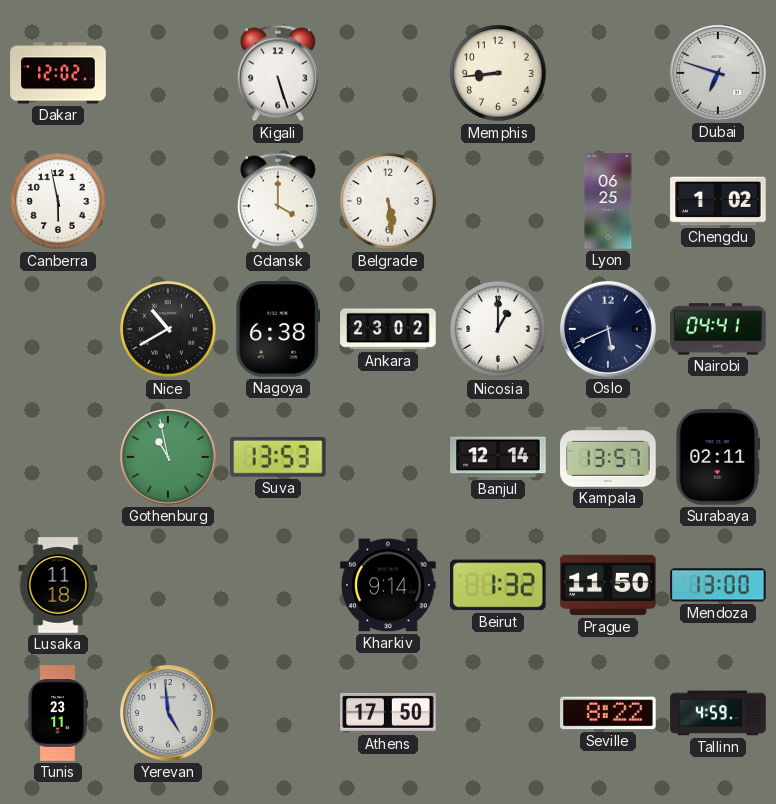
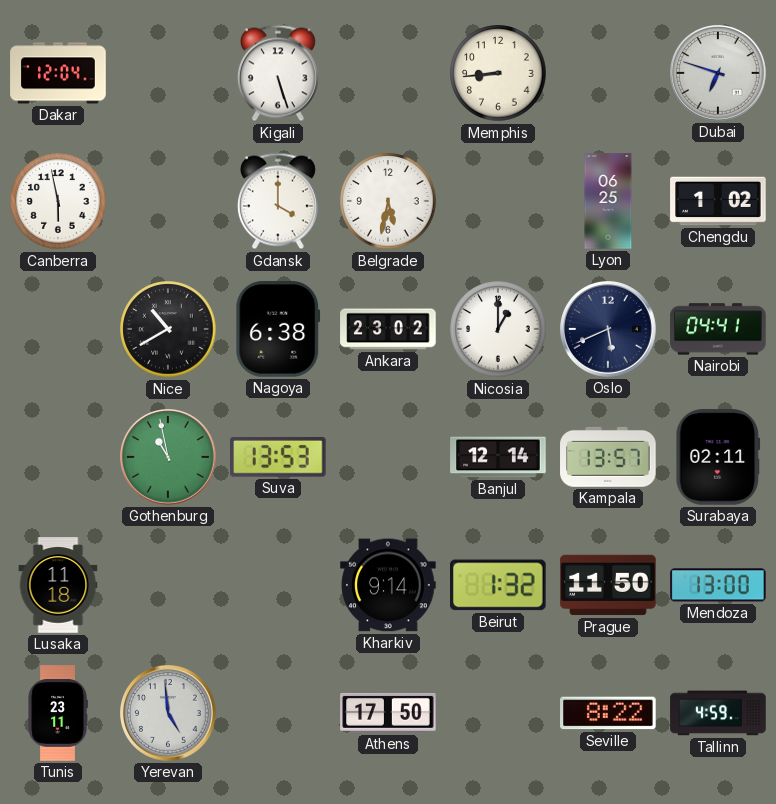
Dakar: 12:02 -> 12:04
Belgrade: 5:29 -> 5:32
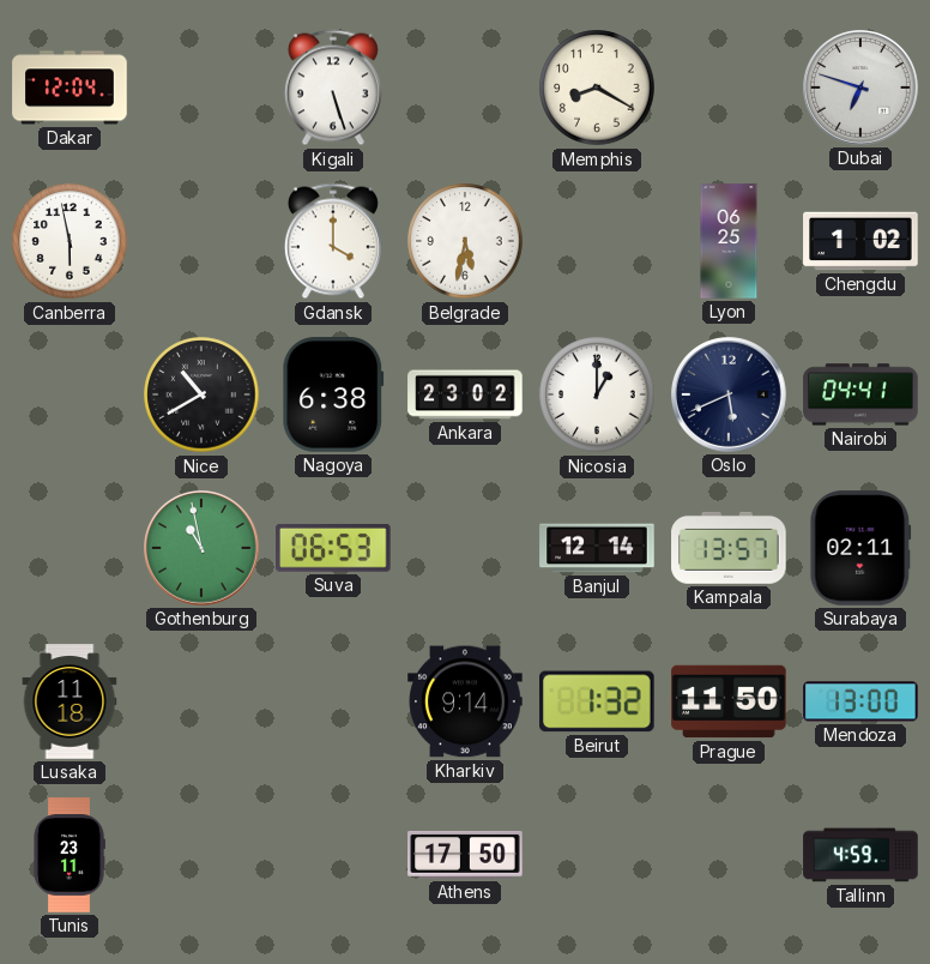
Memphis: 8:44 -> 8:20
Suva: 13:53 -> 06:53
Yerevan: 4:59 -> none
Seville: 8:22 -> none
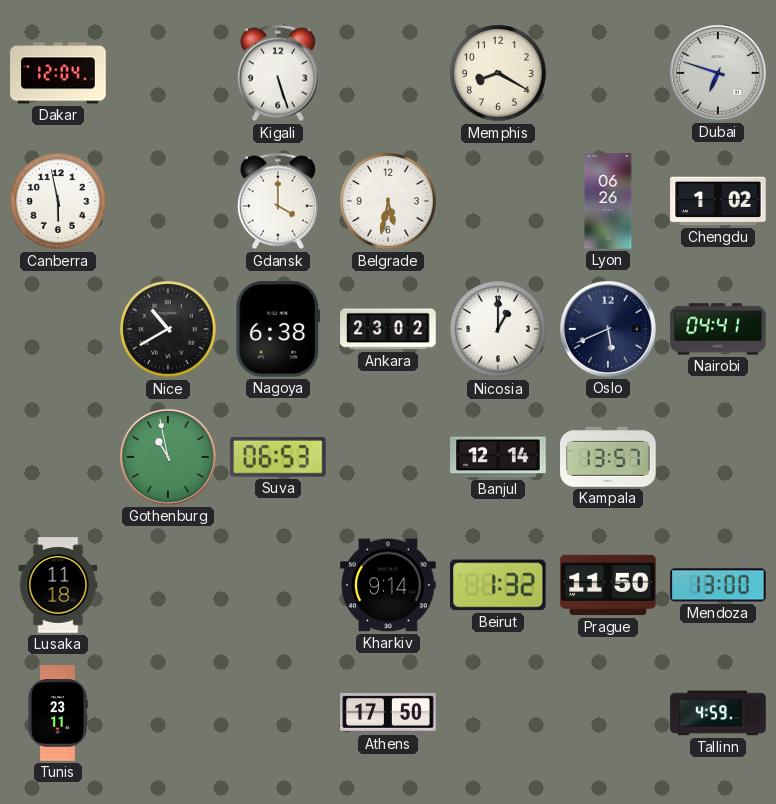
Lyon: 06:25 -> 06:26
Surabaya: 02:11 -> none
